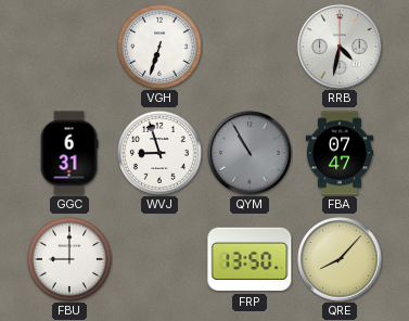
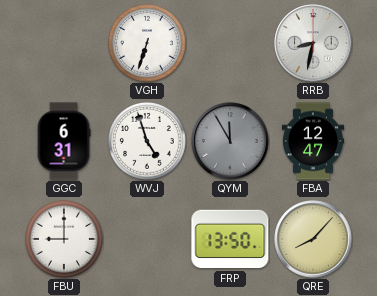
RRB: 4:32 -> 8:32
WVJ: 8:57 -> 4:57
QYM: 10:55 -> 11:55
FBA: 07:47 -> 12:47
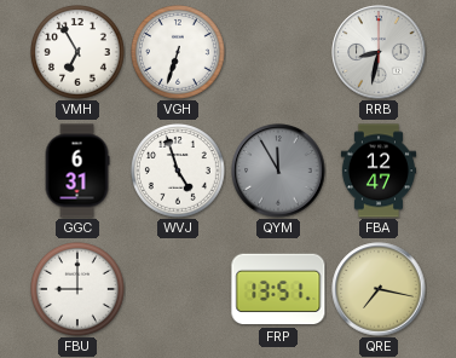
VMH: none -> 6:55
FRP: 13:50 -> 13:51
QRE: 8:07 -> 7:17
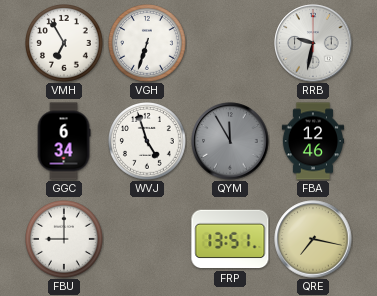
RRB: 8:32 -> 9:32
GGC: 6:31 -> 6:34
FBA: 12:47 -> 12:46
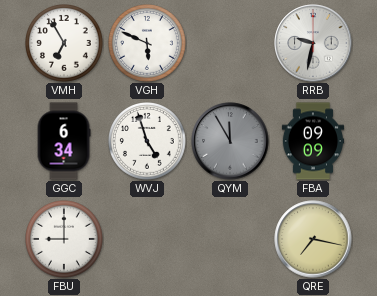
VGH: 6:33 -> 5:49
FBA: 12:46 -> 09:09
FRP: 13:51 -> none
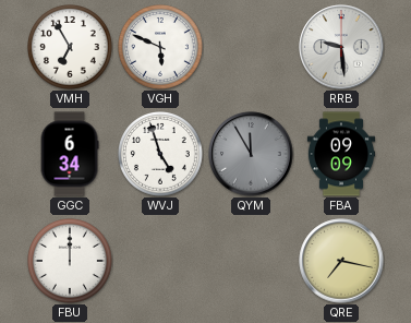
RRB: 9:32 -> 9:29
FBU: 9:00 -> 12:00
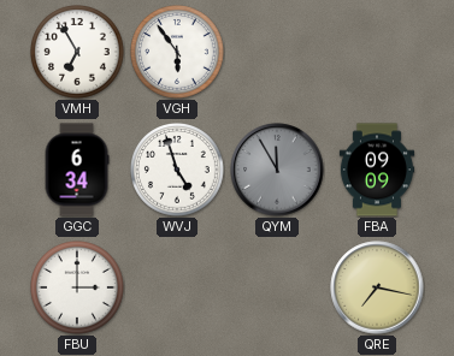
VGH: 5:49 -> 5:54
RRB: 9:29 -> none
FBU: 12:00 -> 3:00
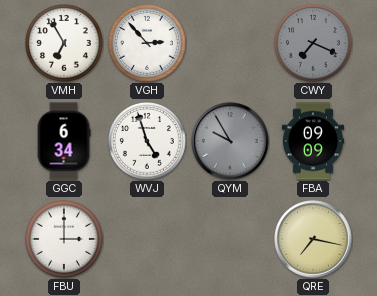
VGH: 5:54 -> 2:53
CWY: none -> 7:19
QYM: 11:55 -> 9:55
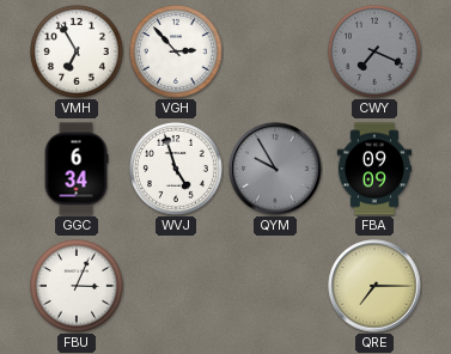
FBU: 3:00 -> 3:04
QRE: 7:17 -> 7:15
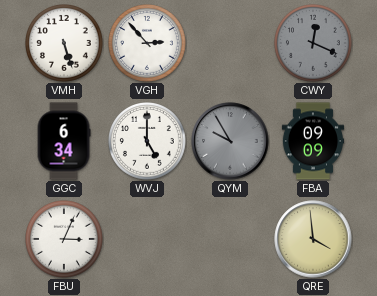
VMH: 6:55 -> 5:27
CWY: 7:19 -> 12:19
WVJ: 4:57 -> 5:00
QRE: 7:15 -> 3:59
